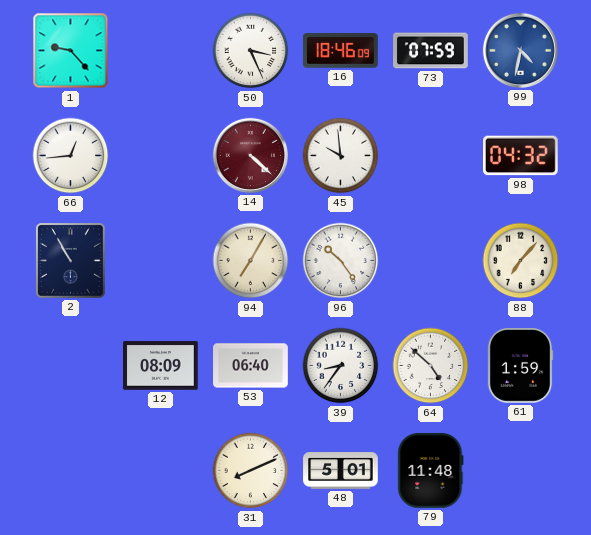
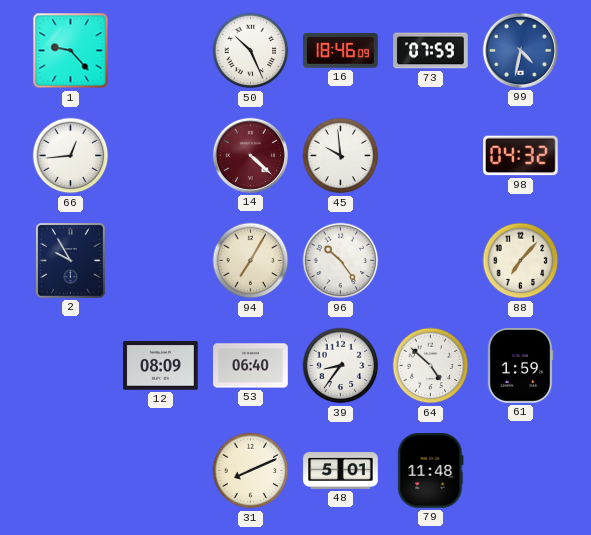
50: 3:26 -> 10:26
2: 10:55 -> 9:55
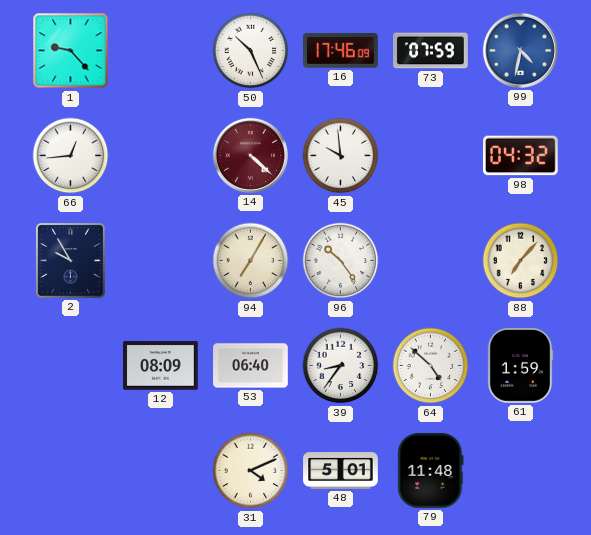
16: 18:46 -> 17:46
31: 8:11 -> 4:11
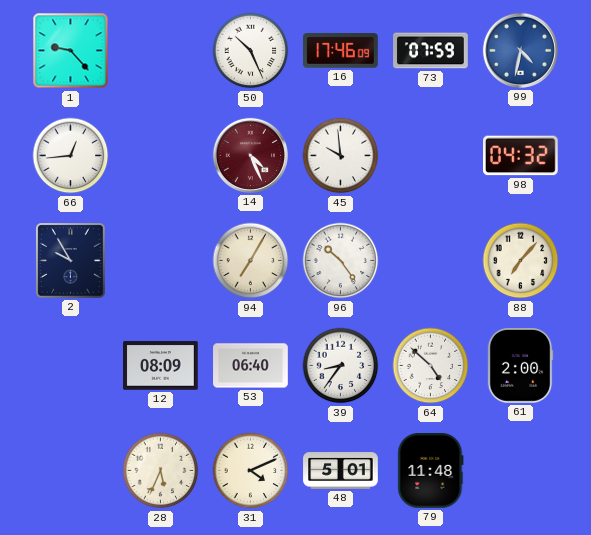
14: 4:22 -> 4:26
61: 1:59 -> 2:00
28: none -> 5:34
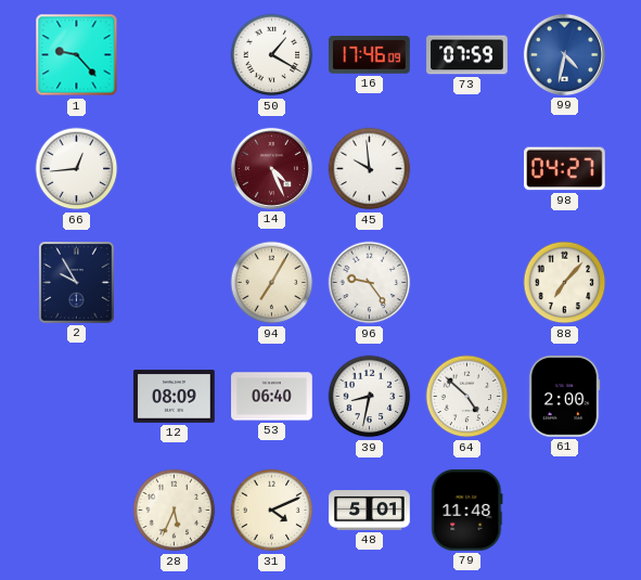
50: 10:26 -> 1:20
98: 04:32 -> 04:27
96: 10:24 -> 9:24
39: 8:36 -> 8:32
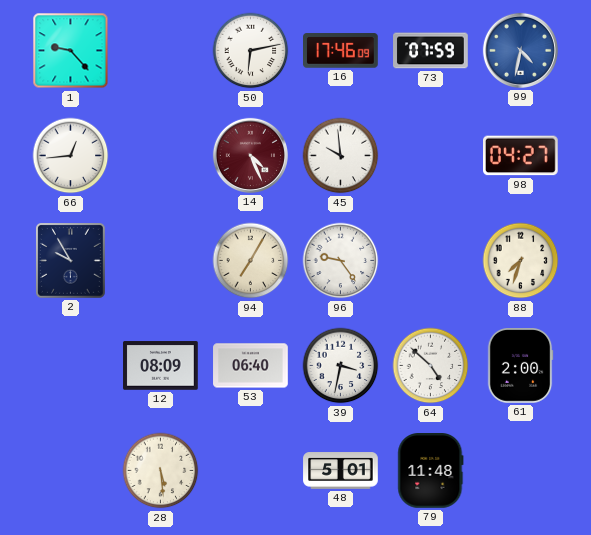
50: 1:20 -> 6:13
88: 7:07 -> 7:33
39: 8:32 -> 3:32
28: 5:34 -> 5:29
31: 4:11 -> none
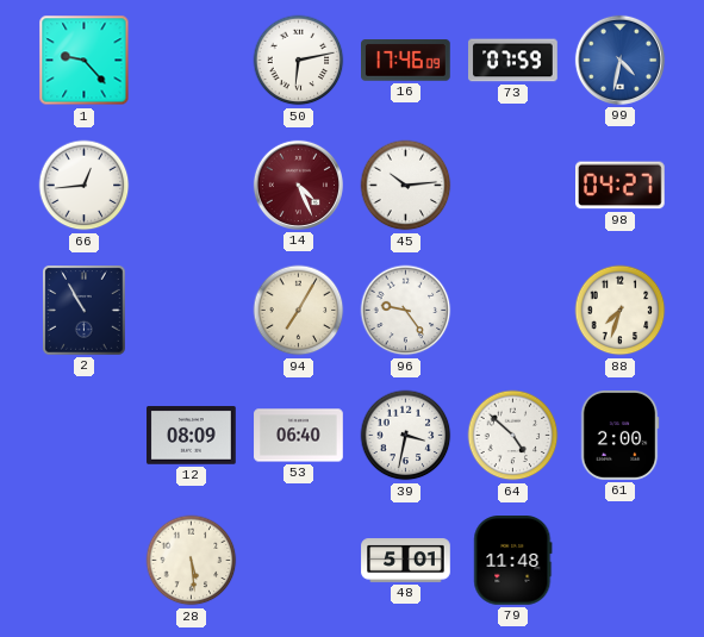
45: 9:59 -> 10:14
2: 9:55 -> 10:55
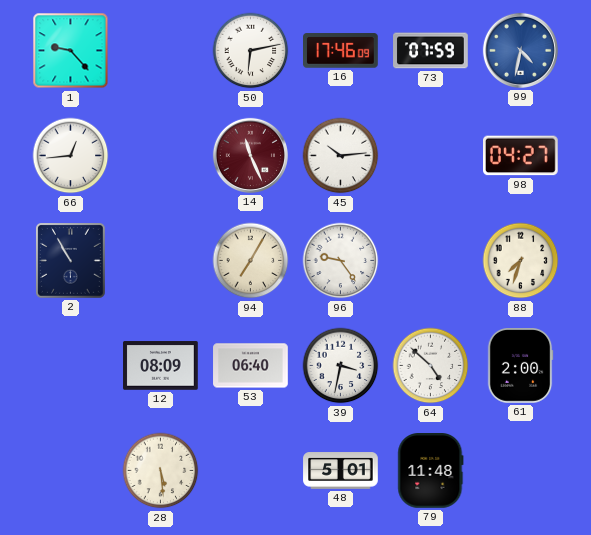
14: 4:26 -> 11:26
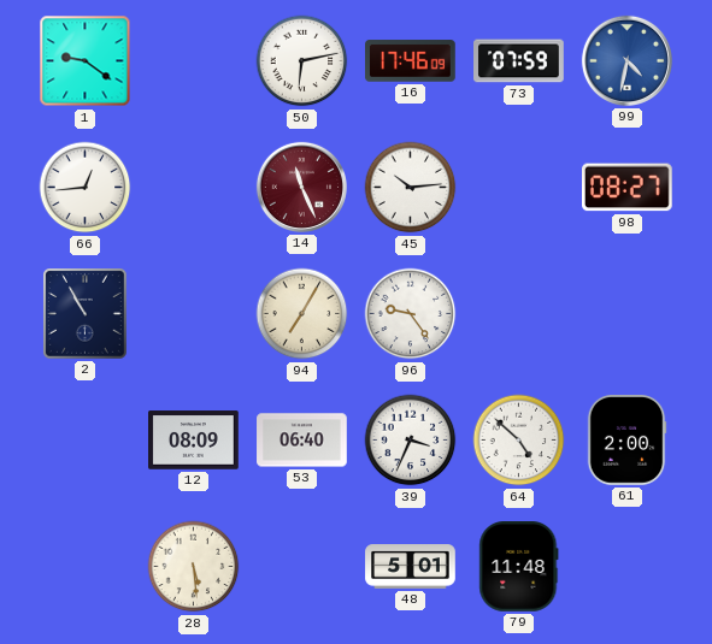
1: 9:23 -> 9:21
98: 04:27 -> 08:27
88: 7:33 -> none
39: 3:32 -> 3:34
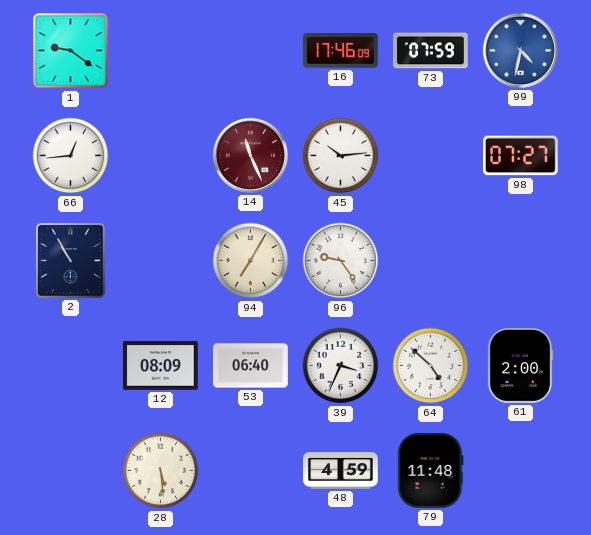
50: 6:13 -> none
98: 08:27 -> 07:27
48: 5:01 -> 4:59
